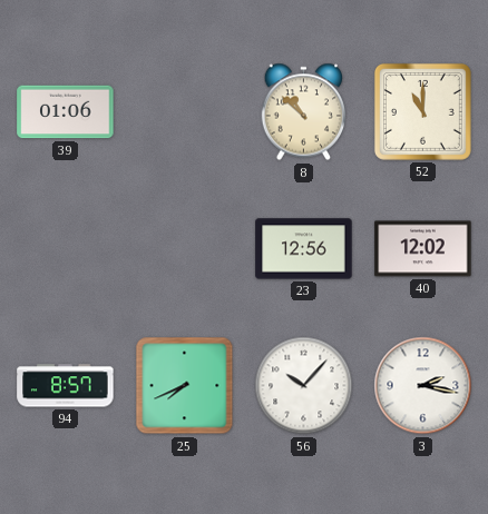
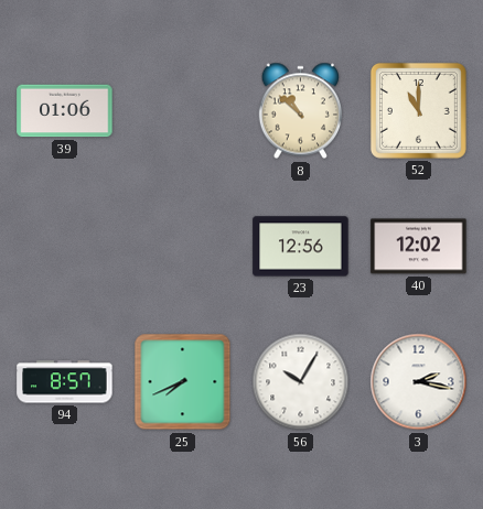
56: 10:07 -> 10:05
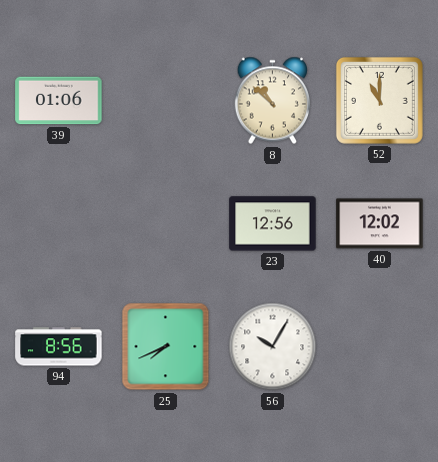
94: 8:57 -> 8:56
3: 2:17 -> none
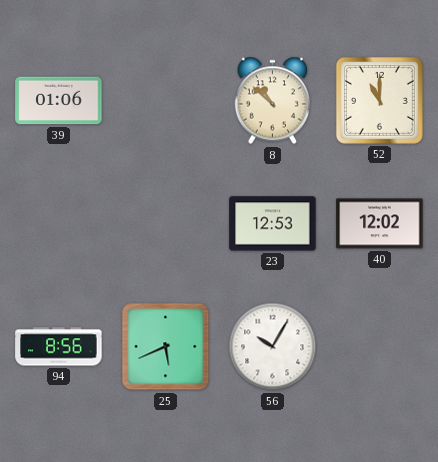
23: 12:56 -> 12:53
25: 7:41 -> 5:41
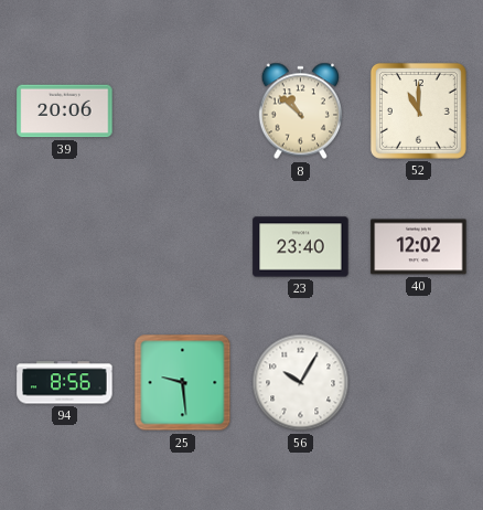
39: 01:06 -> 20:06
23: 12:53 -> 23:40
25: 5:41 -> 9:29
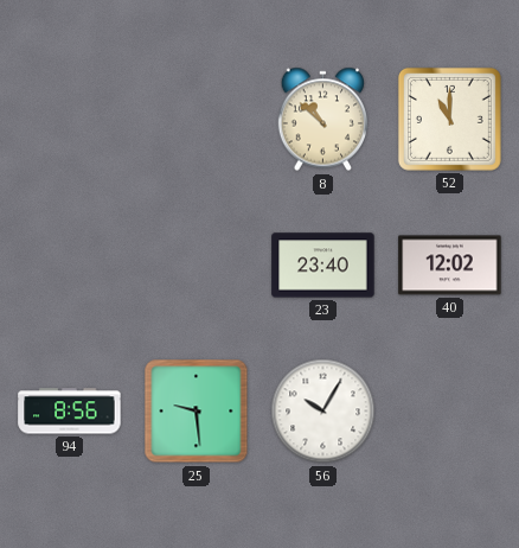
39: 20:06 -> none
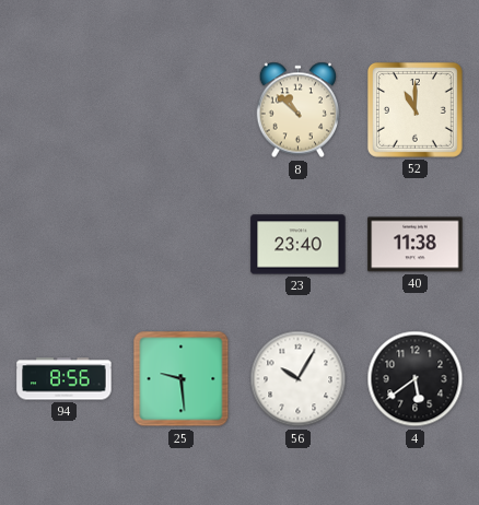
40: 12:02 -> 11:38
4: none -> 5:39
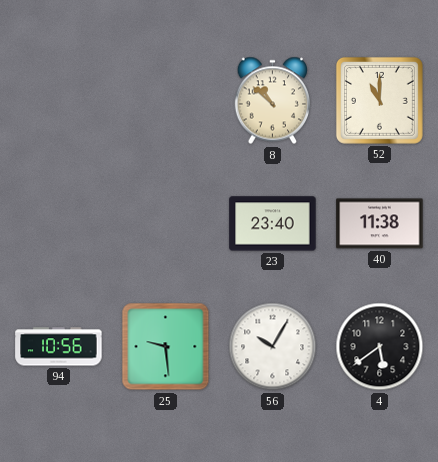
94: 8:56 -> 10:56
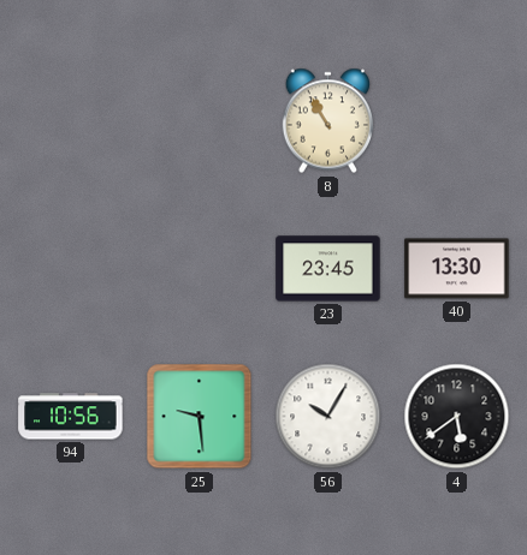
8: 10:52 -> 10:55
52: 11:00 -> none
23: 23:40 -> 23:45
40: 11:38 -> 13:30
